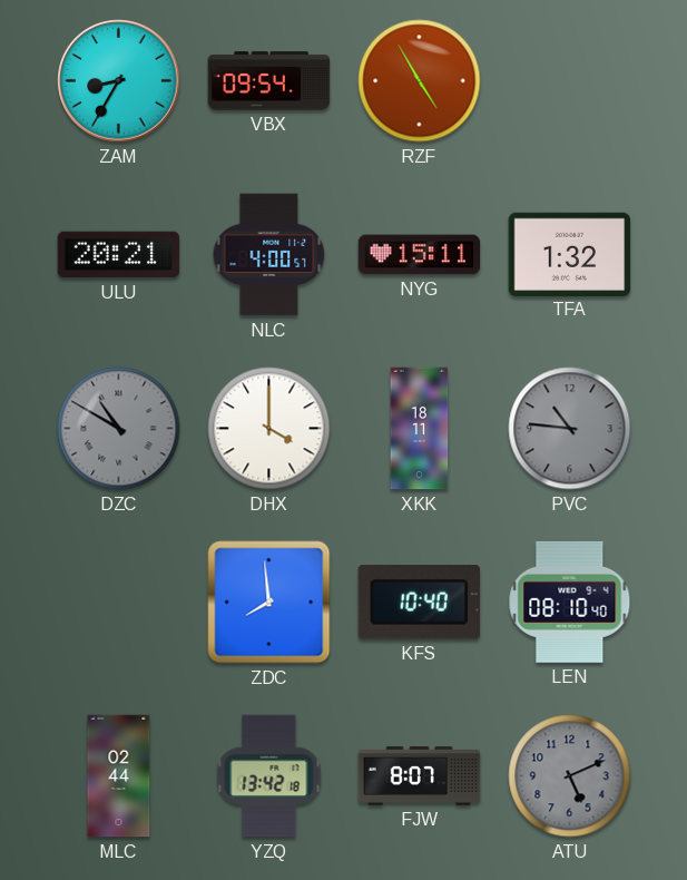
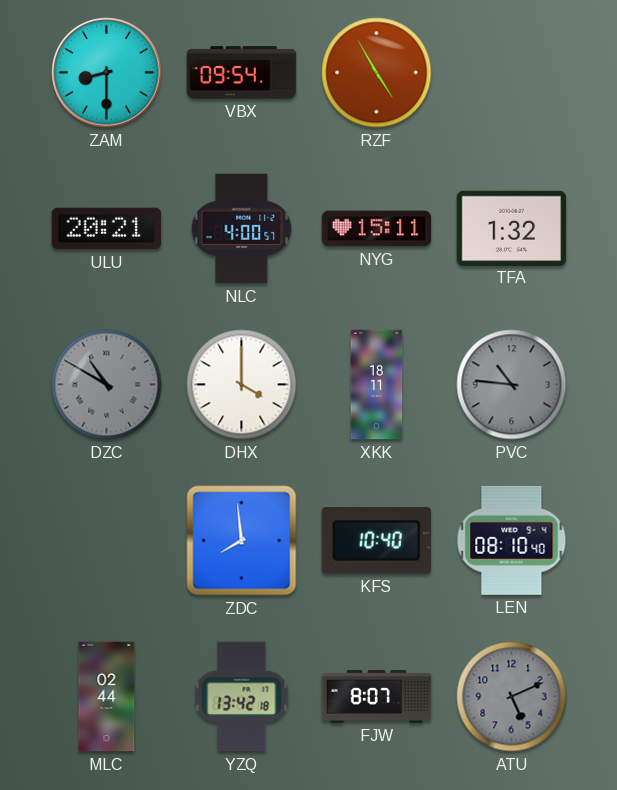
ZAM: 8:35 -> 8:30
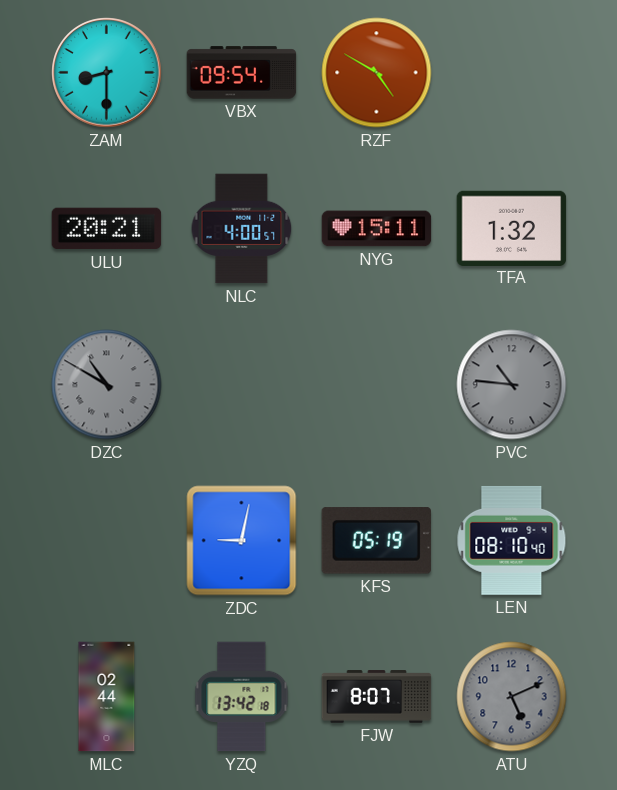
RZF: 4:55 -> 4:50
DHX: 4:00 -> none
XKK: 18:11 -> none
ZDC: 7:59 -> 9:02
KFS: 10:40 -> 05:19
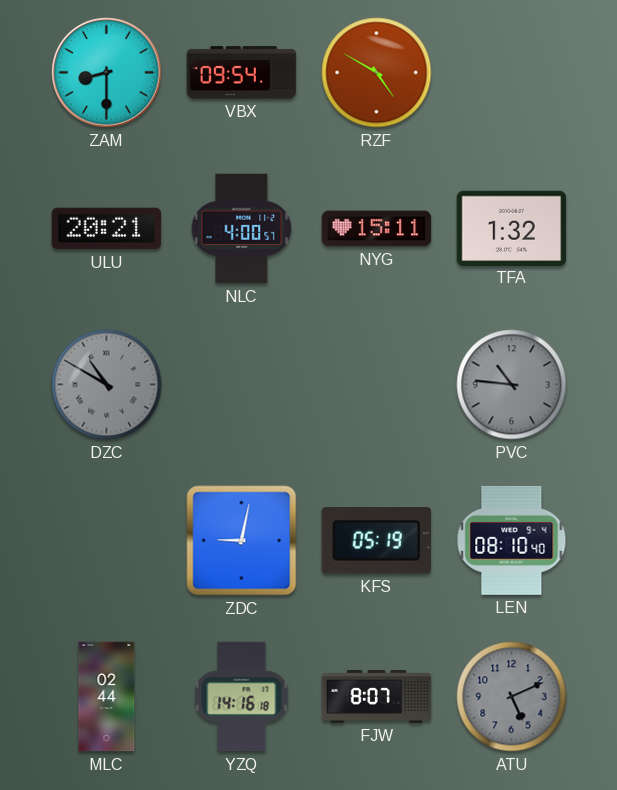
YZQ: 13:42 -> 14:16
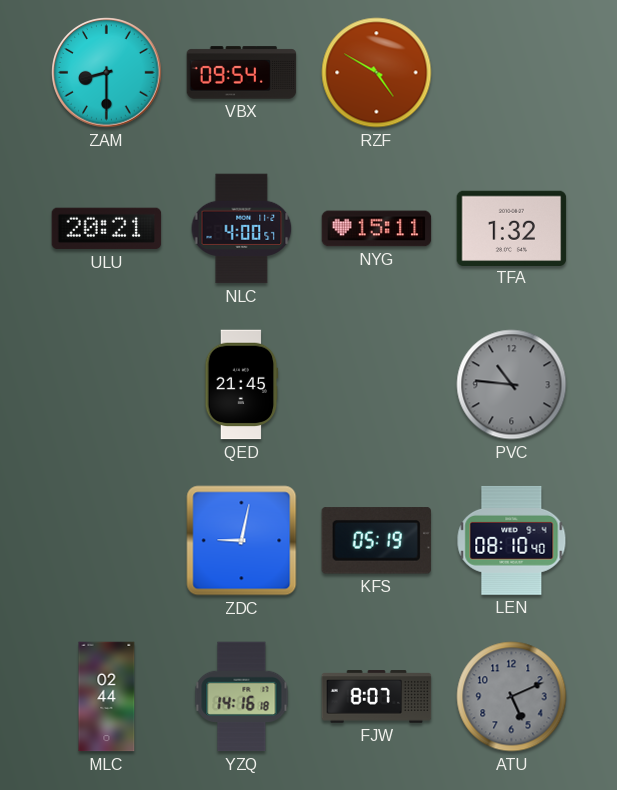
DZC: 10:50 -> none
QED: none -> 21:45
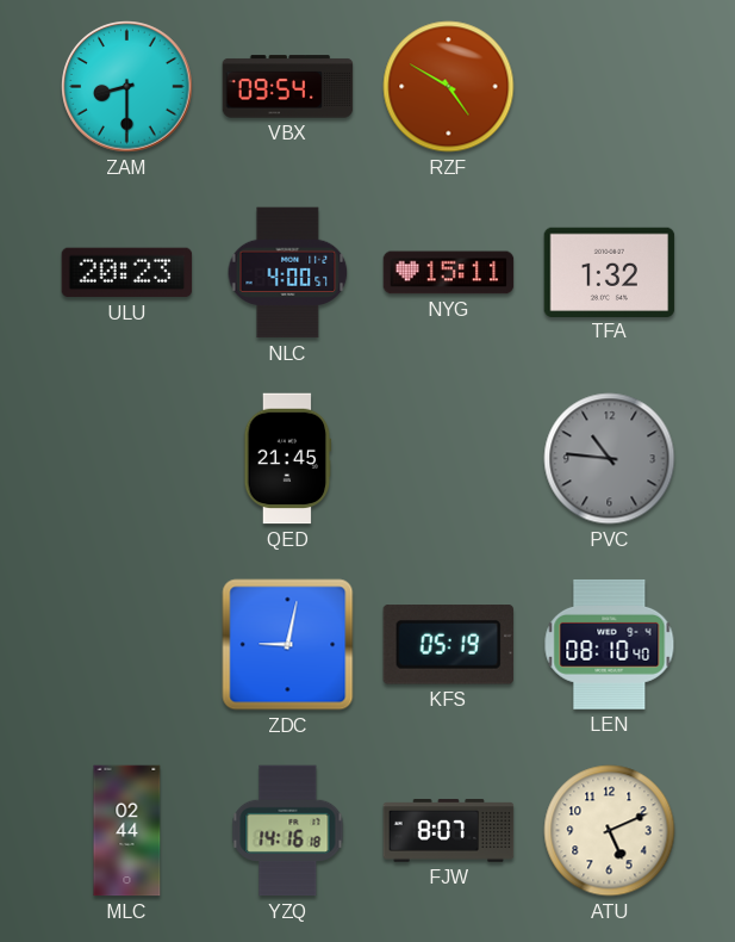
ULU: 20:21 -> 20:23
ATU dial: grey -> cream
